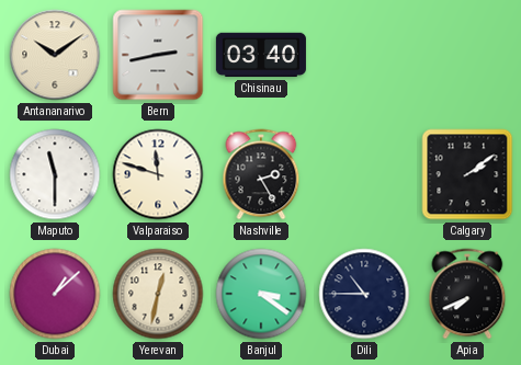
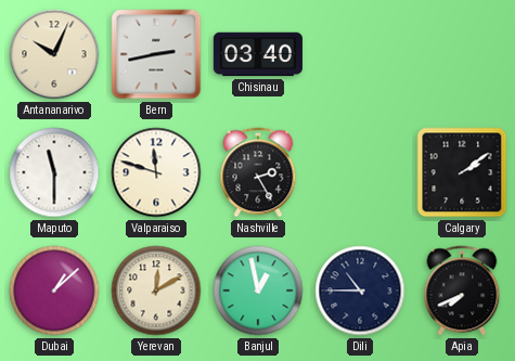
Antananarivo: 10:09 -> 10:04
Yerevan: 12:32 -> 12:10
Banjul: 3:21 -> 12:58
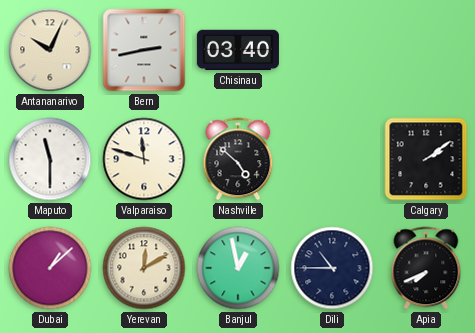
Nashville: 2:25 -> 4:52
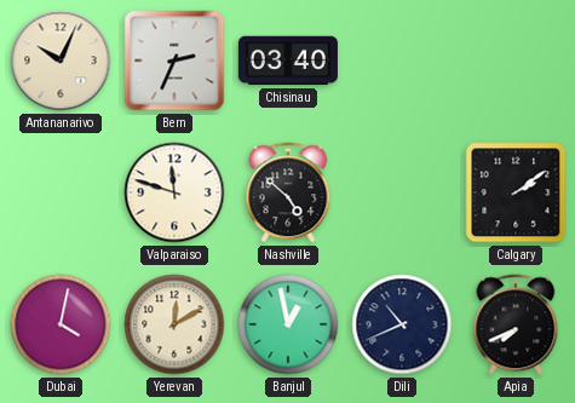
Bern: 2:43 -> 2:34
Maputo: 11:30 -> none
Dubai: 1:08 -> 4:02
Dili: 10:45 -> 10:41
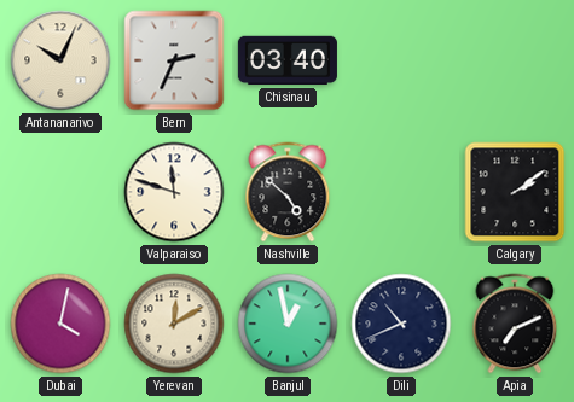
Apia: 7:41 -> 7:11
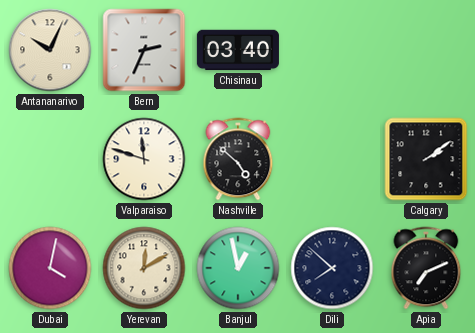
Dili: 10:41 -> 7:52
